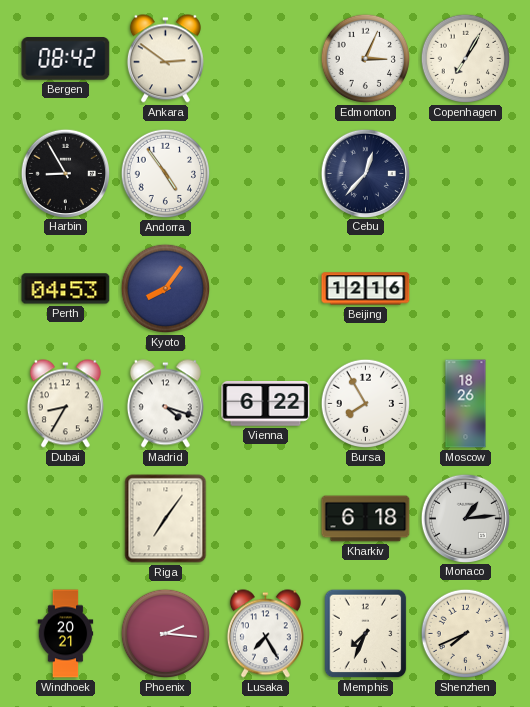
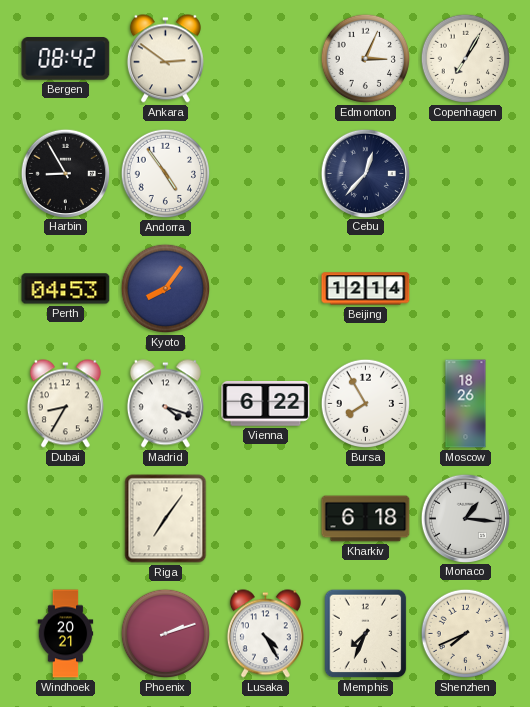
Beijing: 12:16 -> 12:14
Monaco: 1:14 -> 1:16
Phoenix: 2:16 -> 2:12
Lusaka: 7:25 -> 4:25
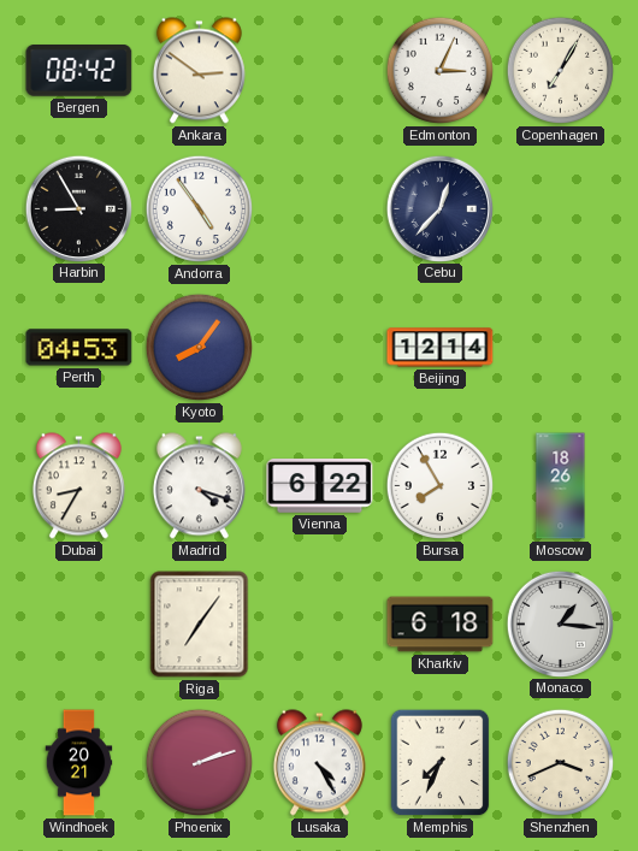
Shenzhen: 7:41 -> 3:41
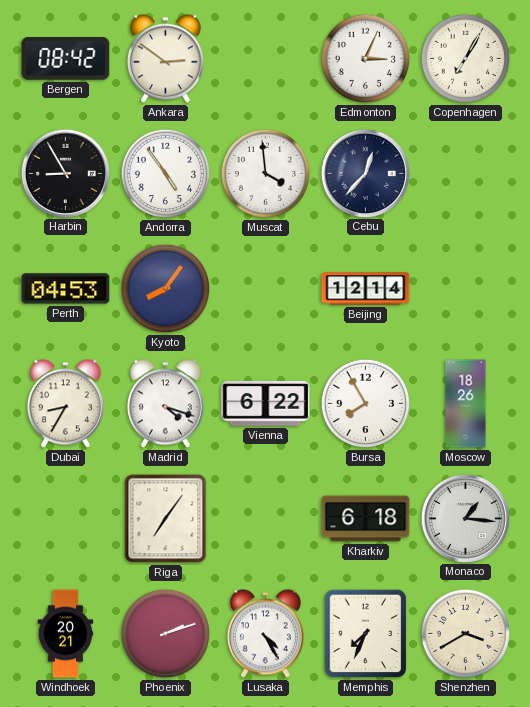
Muscat: none -> 3:59
Shenzhen: 3:41 -> 3:40
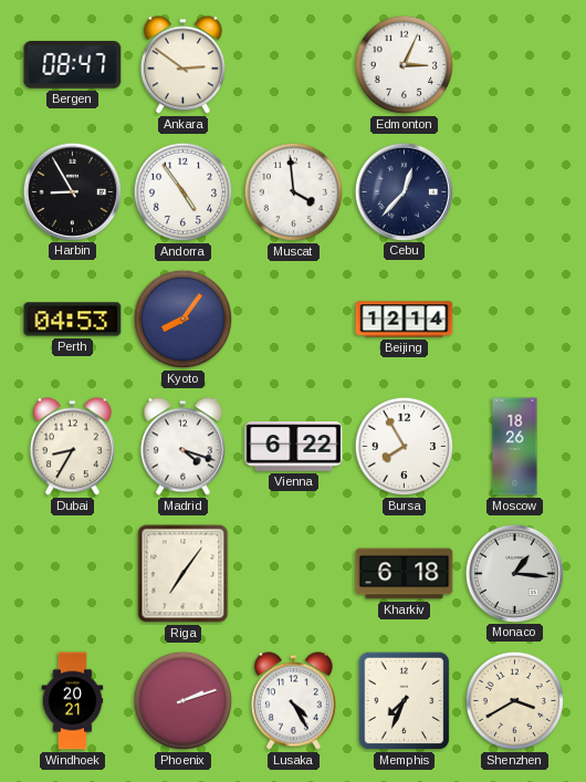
Bergen: 08:42 -> 08:47
Copenhagen: 7:05 -> none
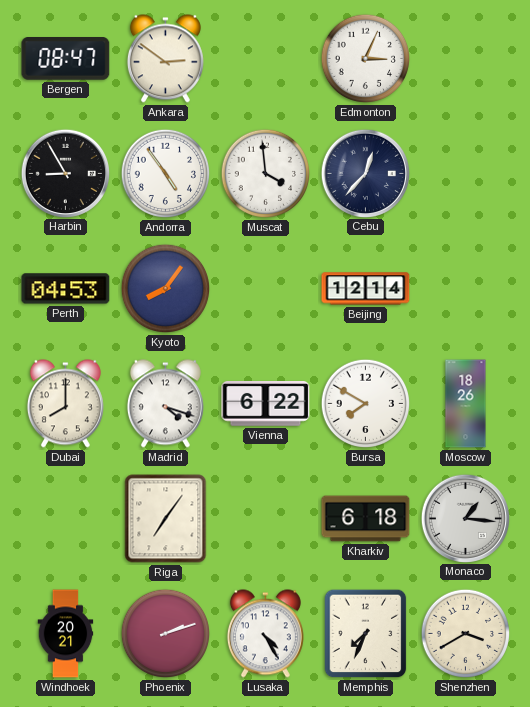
Dubai: 8:35 -> 8:00
Bursa: 7:55 -> 7:50
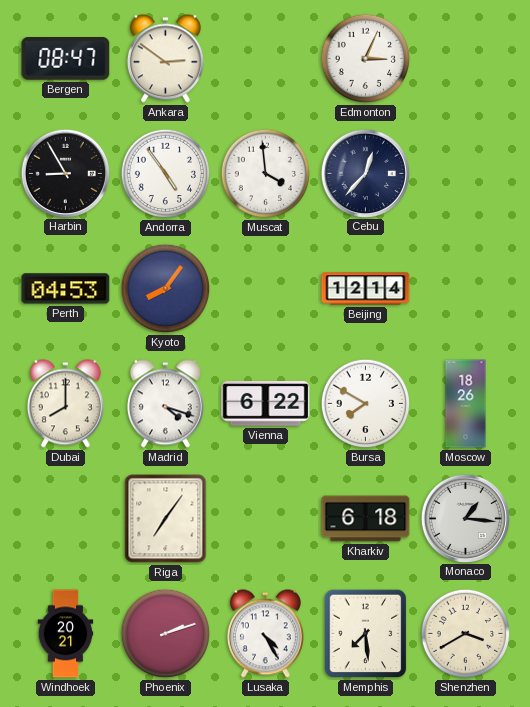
Memphis: 7:34 -> 7:29
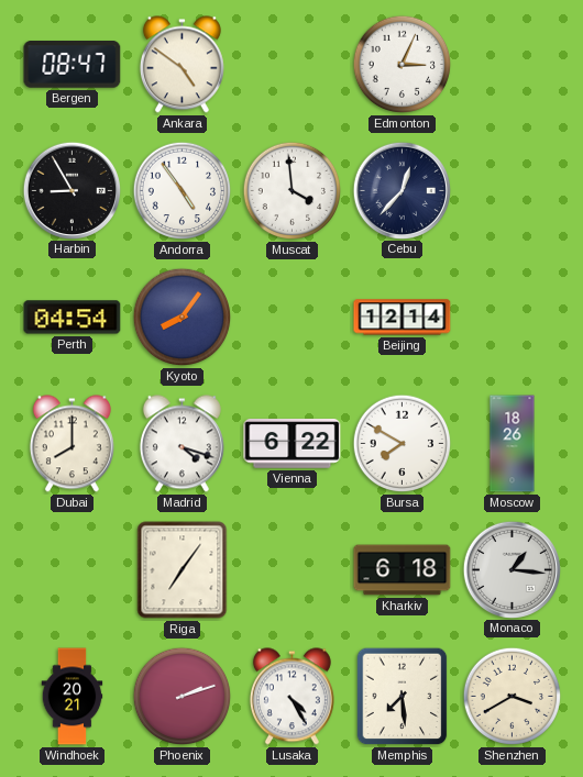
Ankara: 2:51 -> 4:51
Perth: 04:53 -> 04:54
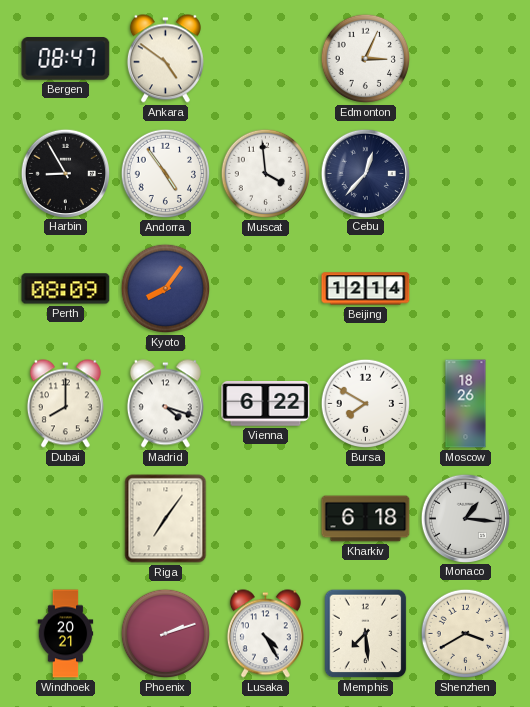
Perth: 04:54 -> 08:09
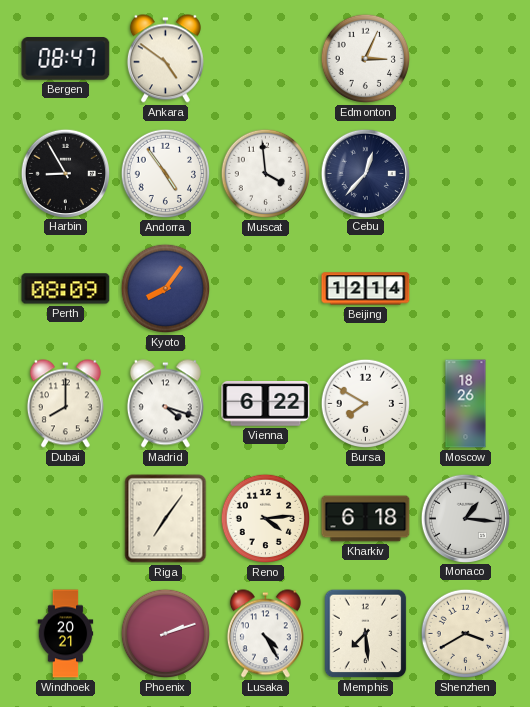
Reno: none -> 4:14
